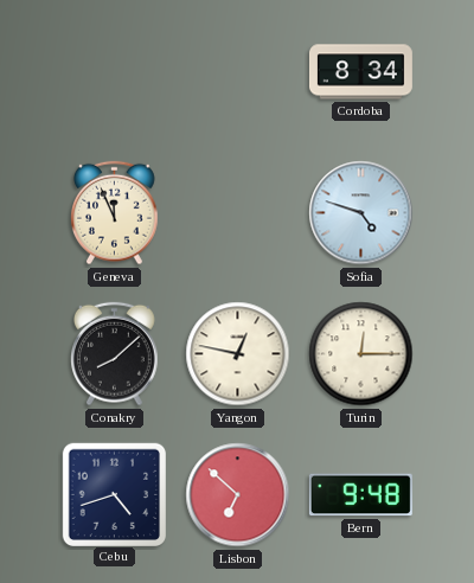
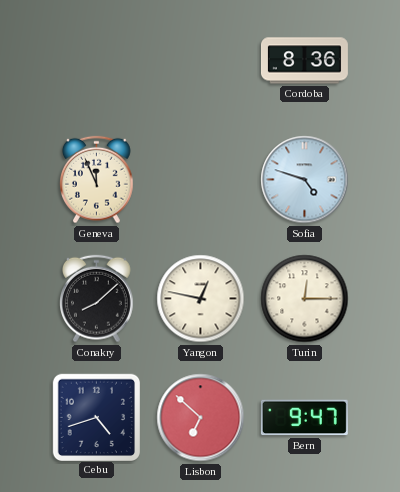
Cordoba: 8:34 -> 8:36
Bern: 9:48 -> 9:47
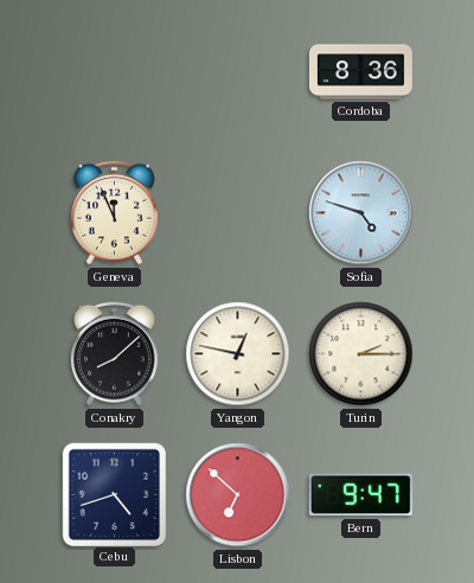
Turin: 12:15 -> 2:15
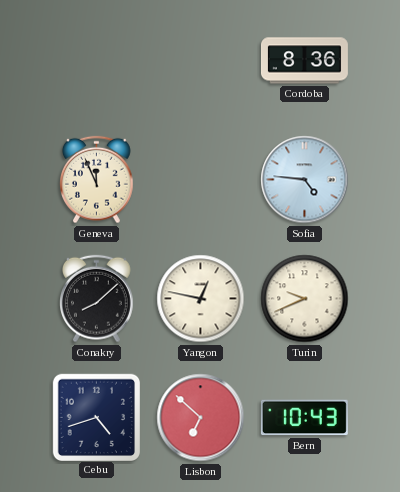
Sofia: 4:48 -> 4:46
Turin: 2:15 -> 9:41
Bern: 9:47 -> 10:43
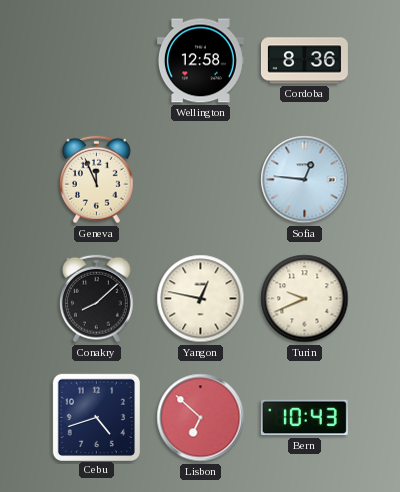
Wellington: none -> 12:58
Sofia: 4:46 -> 12:46
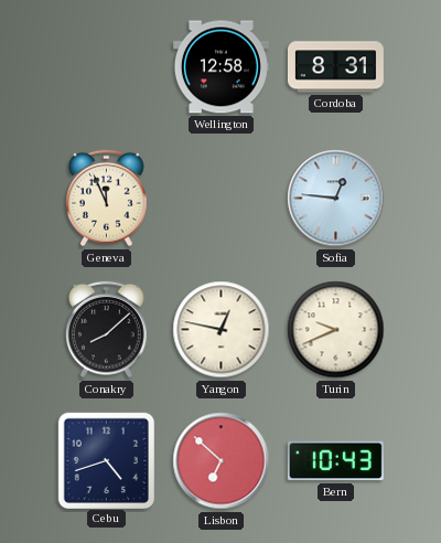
Cordoba: 8:36 -> 8:31
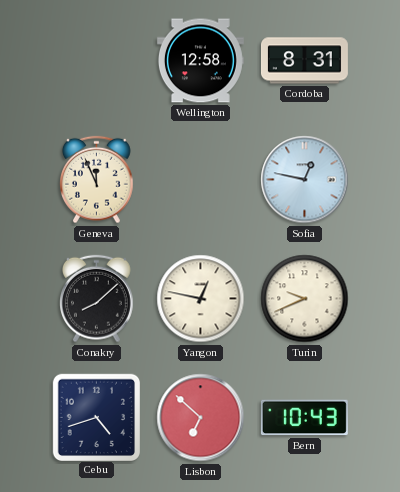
Sofia: 12:46 -> 12:47
